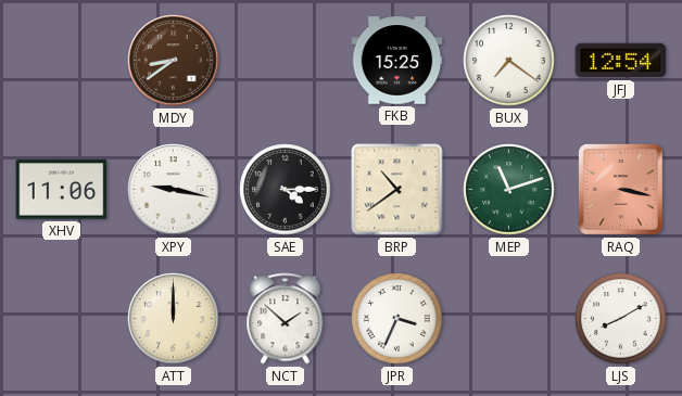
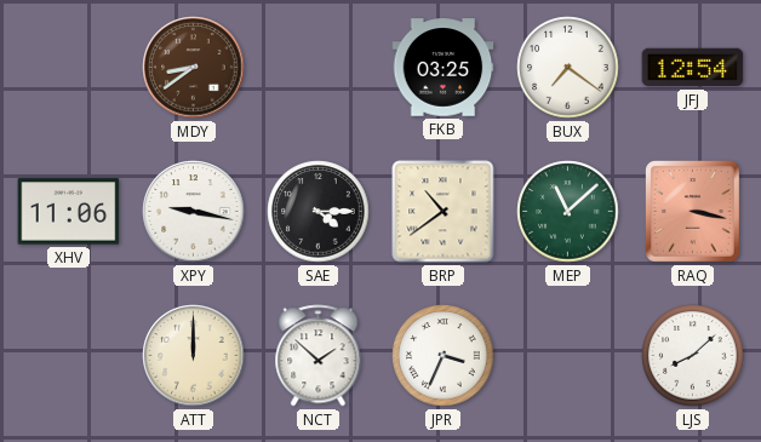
FKB: 15:25 -> 03:25
MEP: 11:12 -> 11:08
LJS: 8:10 -> 8:08
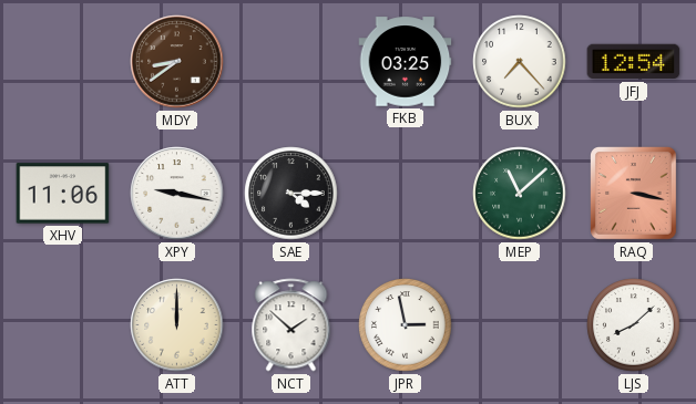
BUX: 7:21 -> 7:23
BRP: 10:39 -> none
JPR: 3:34 -> 2:58
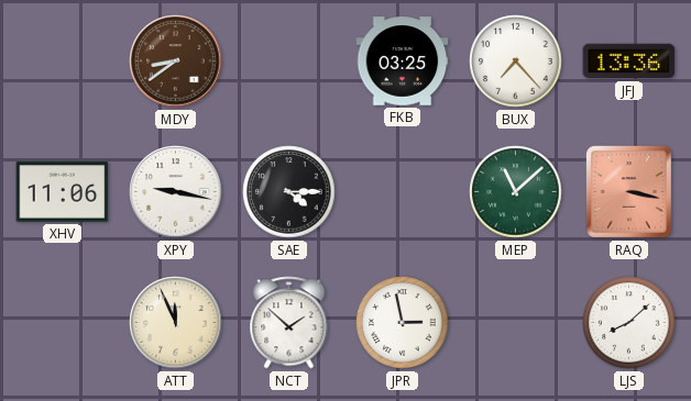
JFJ: 12:54 -> 13:36
ATT: 12:00 -> 11:56
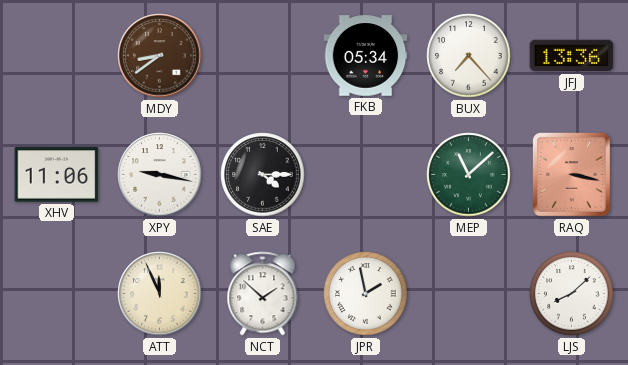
FKB: 03:25 -> 05:34
JPR: 2:58 -> 1:58
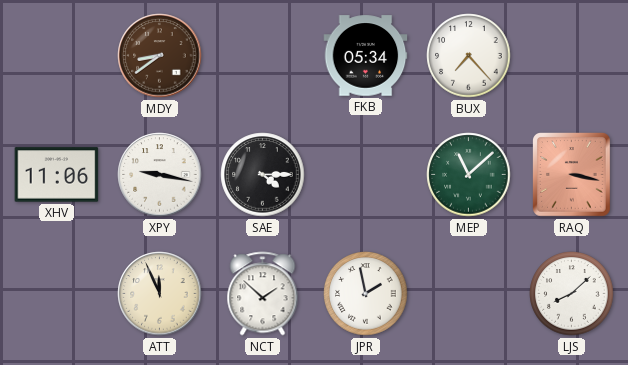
JFJ: 13:36 -> none
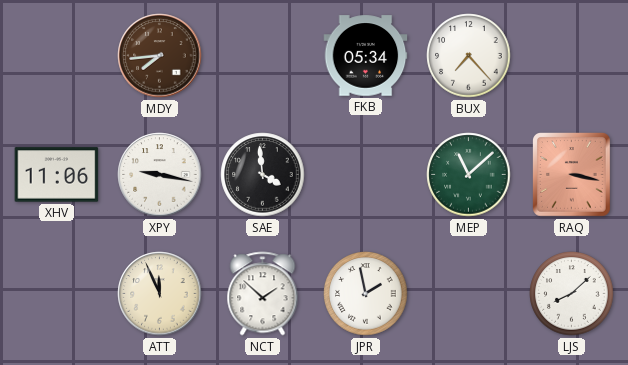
MDY: 8:39 -> 7:44
SAE: 4:15 -> 3:59
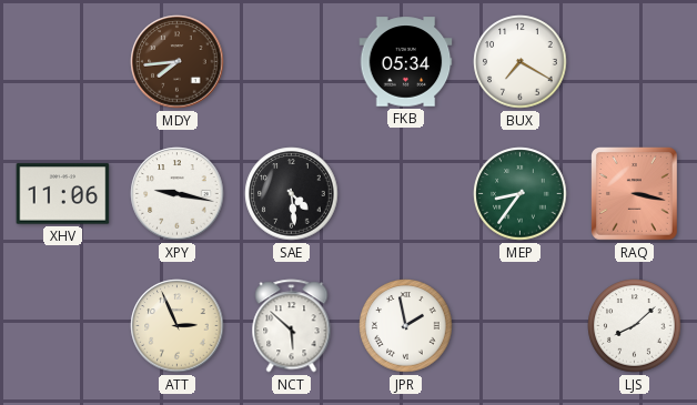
BUX: 7:23 -> 7:20
SAE: 3:59 -> 4:29
MEP: 11:08 -> 8:36
ATT: 11:56 -> 2:56
NCT: 1:52 -> 5:52
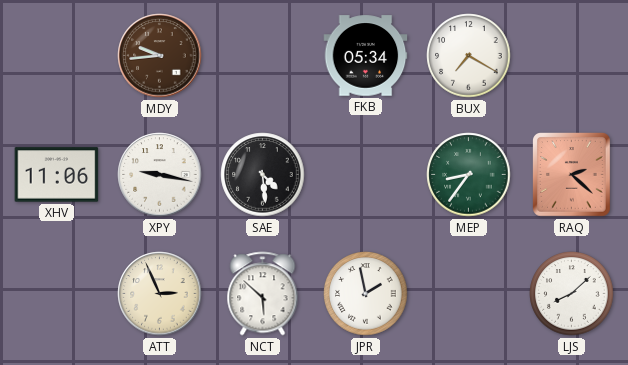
MDY: 7:44 -> 9:44
RAQ: 3:17 -> 2:22
